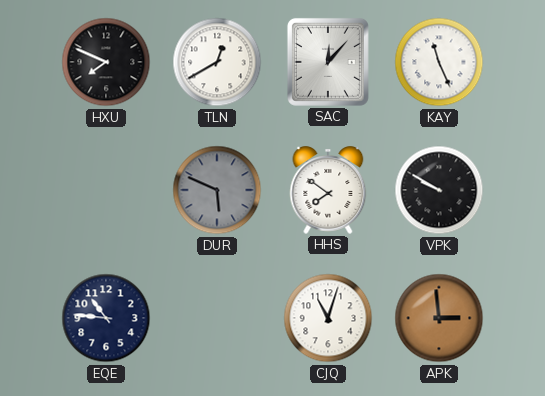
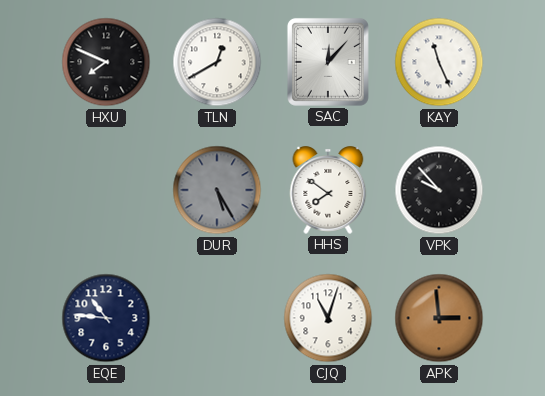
DUR: 5:49 -> 5:25
VPK: 9:50 -> 9:53
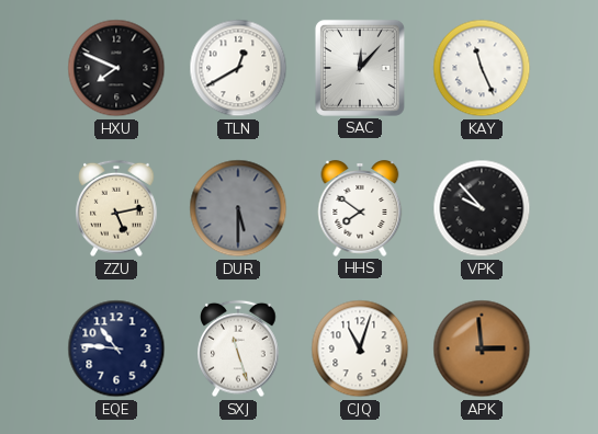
ZZU: none -> 5:13
DUR: 5:25 -> 5:30
SXJ: none -> 11:27
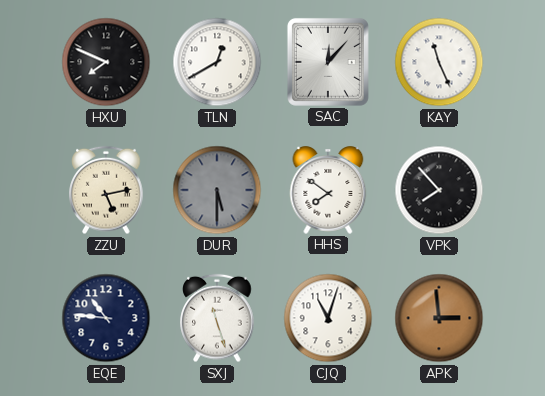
VPK: 9:53 -> 7:53
